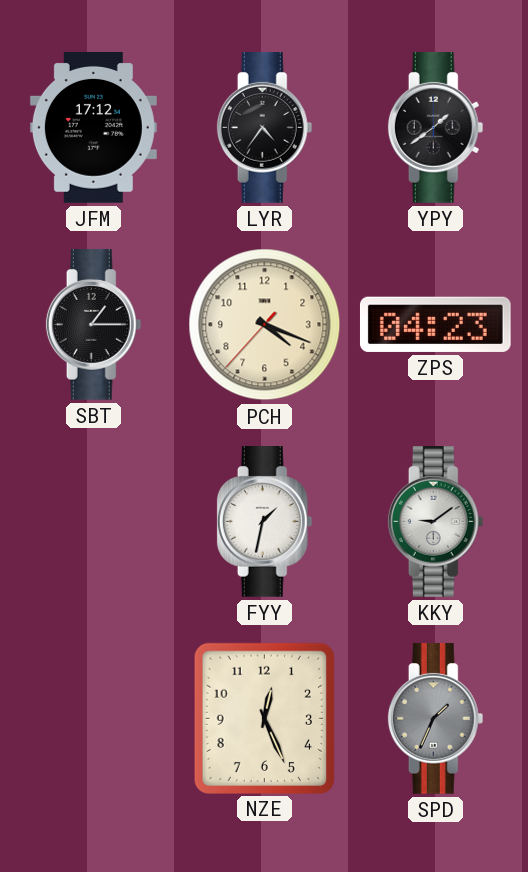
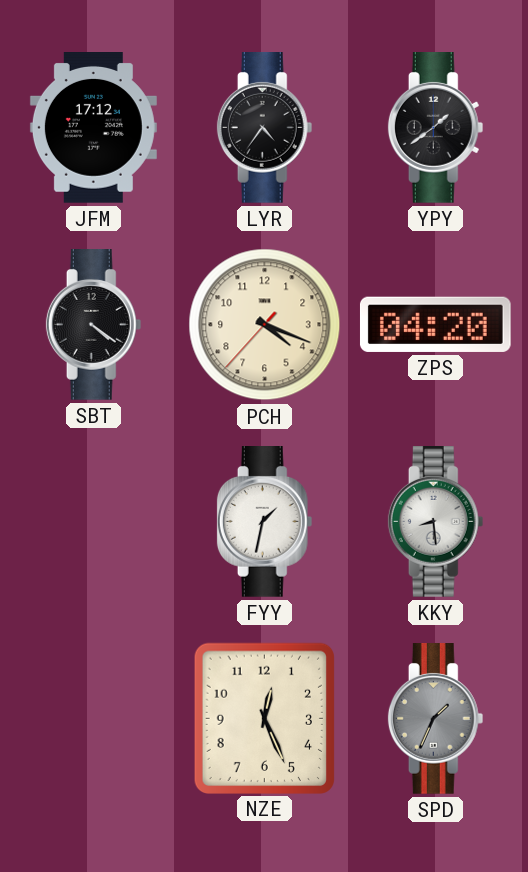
SBT: 1:15 -> 4:21
ZPS: 04:23 -> 04:20
KKY: 9:09 -> 8:29
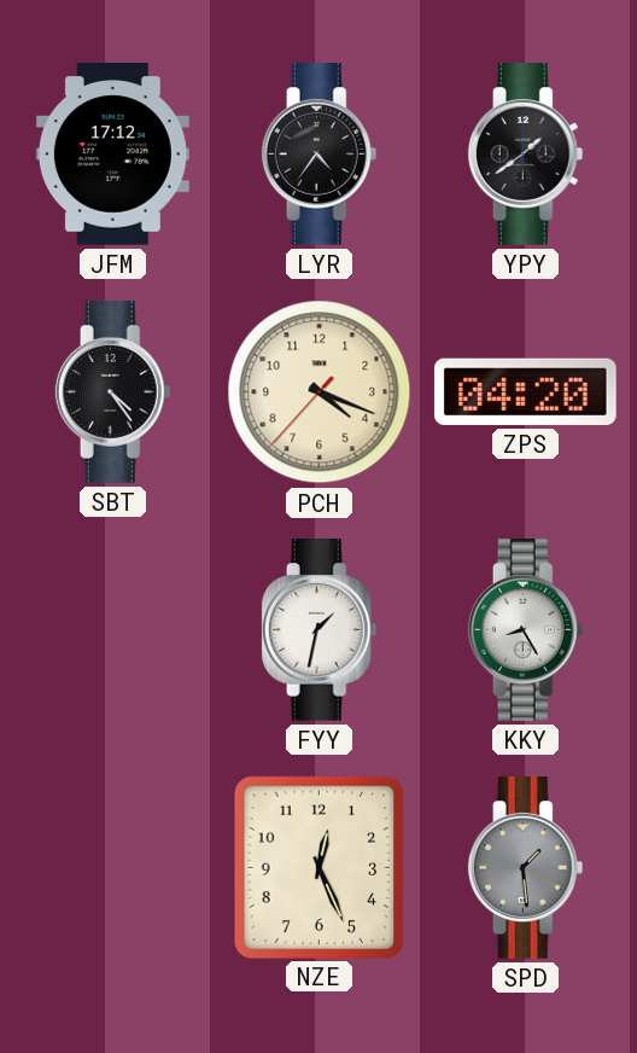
SBT: 4:21 -> 4:24
KKY: 8:29 -> 8:25
SPD: 1:34 -> 1:29
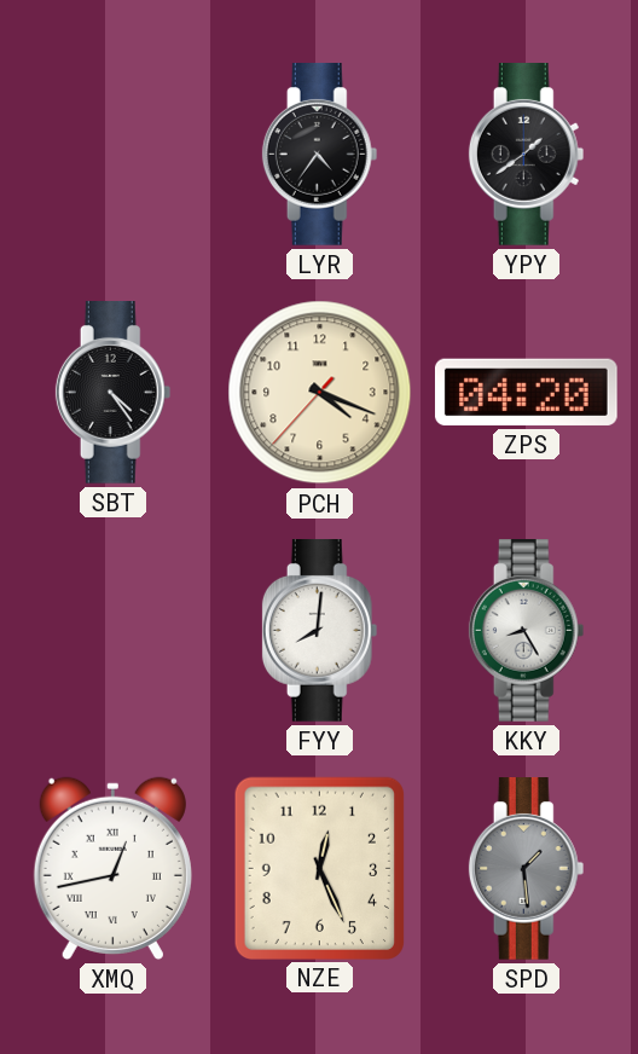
JFM: 17:12 -> none
FYY: 1:32 -> 8:01
XMQ: none -> 12:43
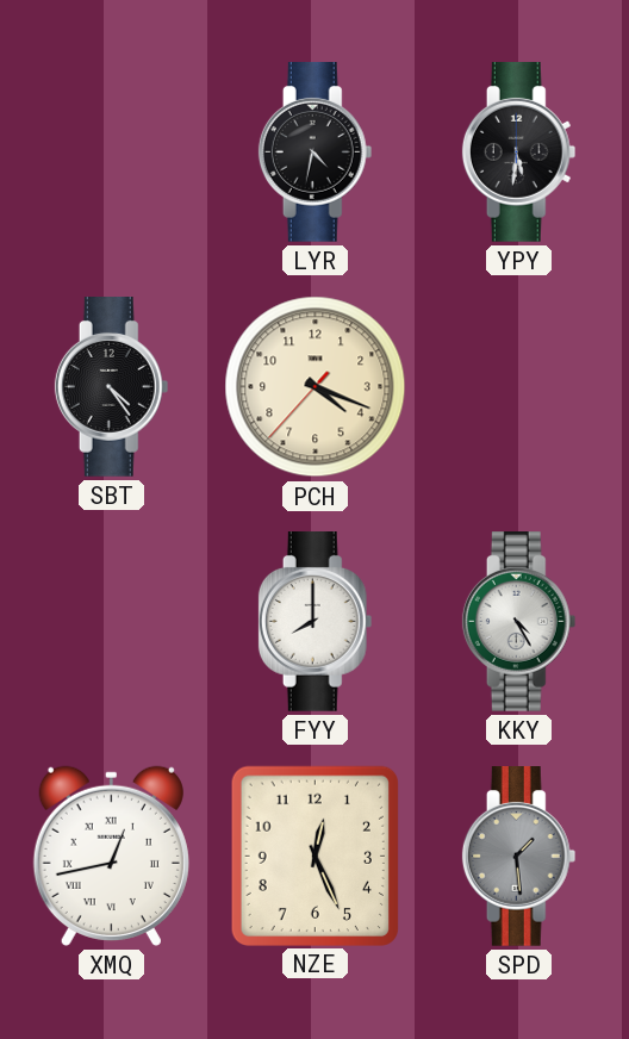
LYR: 4:36 -> 4:32
YPY: 1:39 -> 5:31
ZPS: 04:20 -> none
FYY: 8:01 -> 8:00
KKY: 8:25 -> 4:25
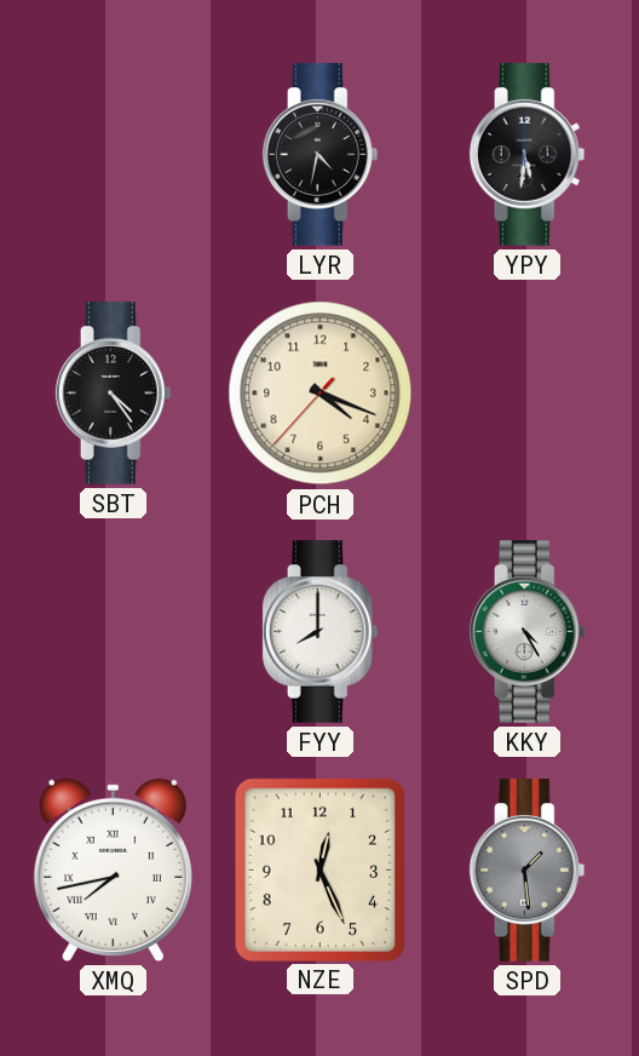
XMQ: 12:43 -> 7:43
